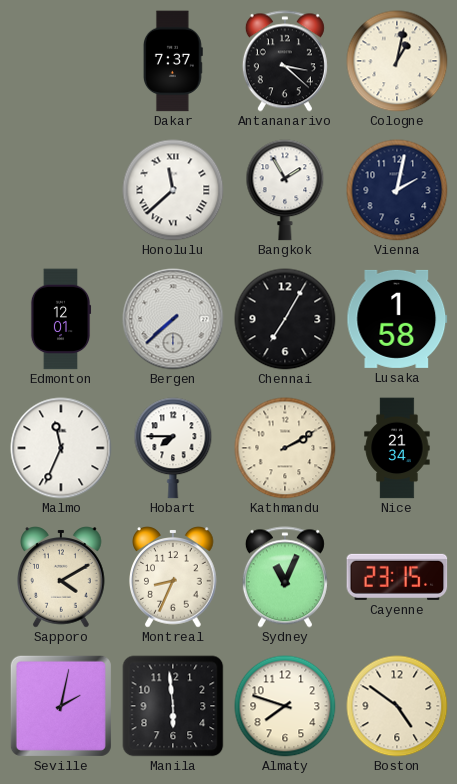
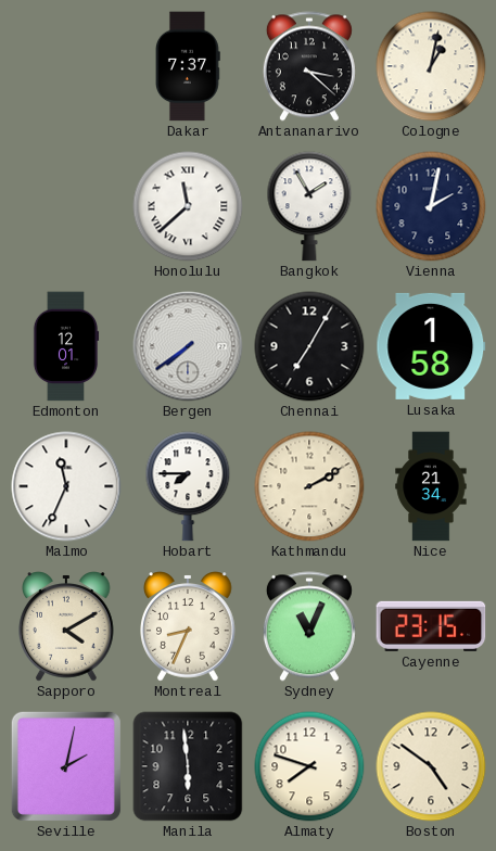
Bergen: 7:38 -> 7:39
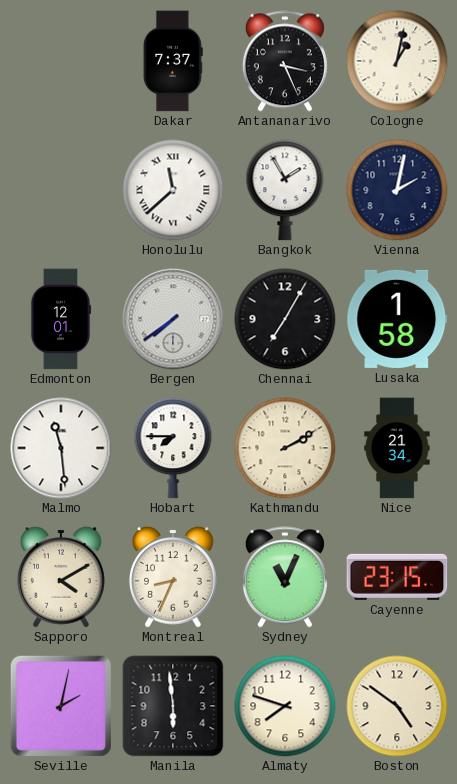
Antananarivo: 3:22 -> 3:26
Malmo: 11:34 -> 11:29
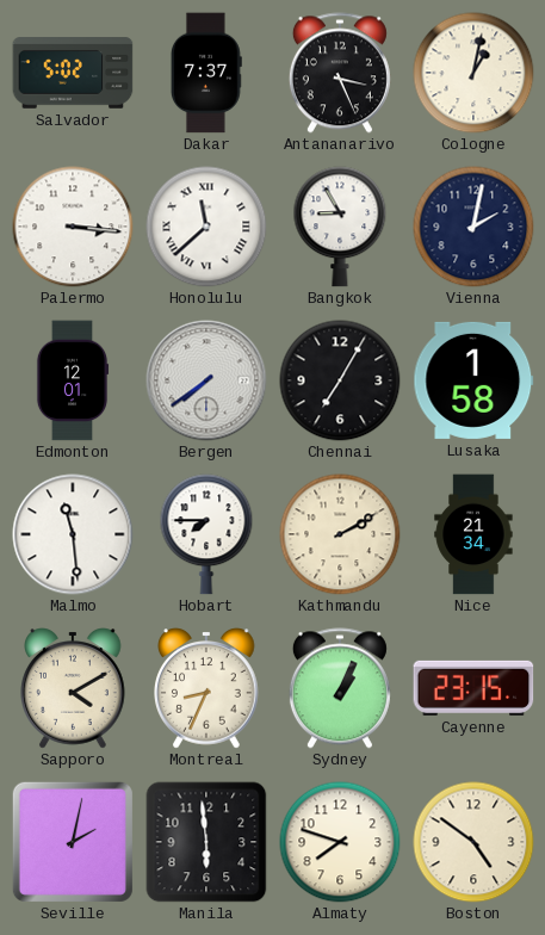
Salvador: none -> 5:02
Palermo: none -> 3:16
Bangkok: 1:55 -> 8:55
Sydney: 11:04 -> 1:04
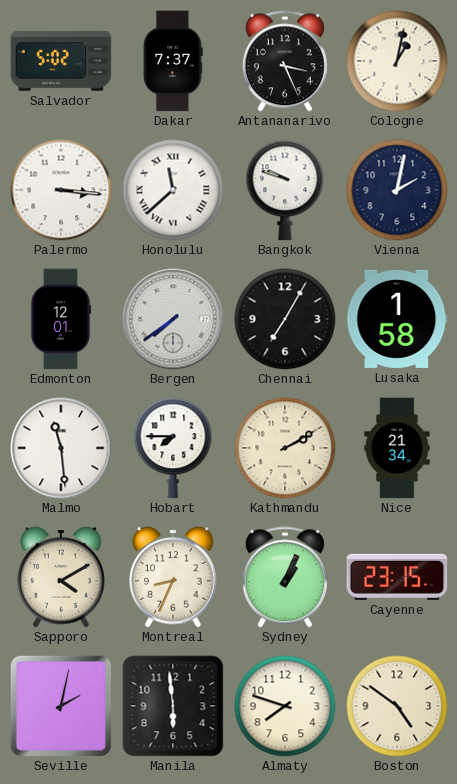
Bangkok: 8:55 -> 9:48
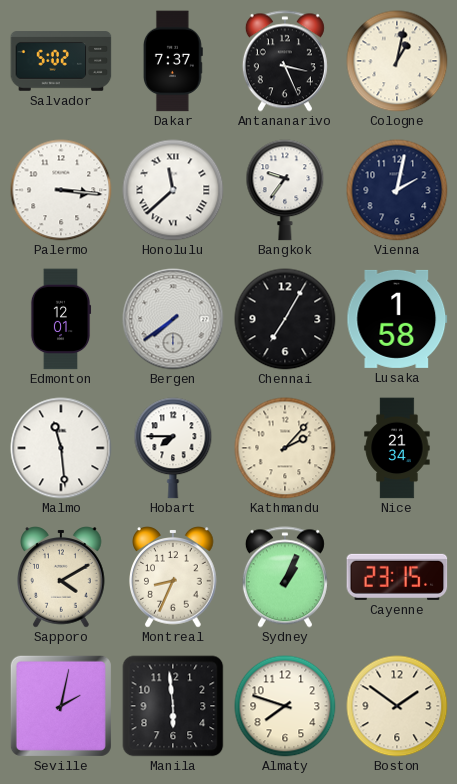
Bangkok: 9:48 -> 9:36
Kathmandu: 2:10 -> 2:07
Boston: 4:51 -> 1:51
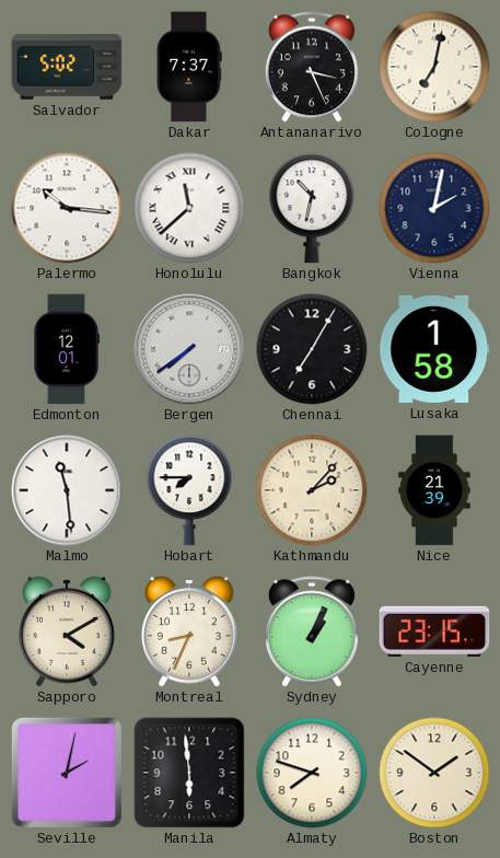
Cologne: 1:02 -> 7:02
Palermo: 3:16 -> 10:16
Bangkok: 9:36 -> 10:32
Nice: 21:34 -> 21:39
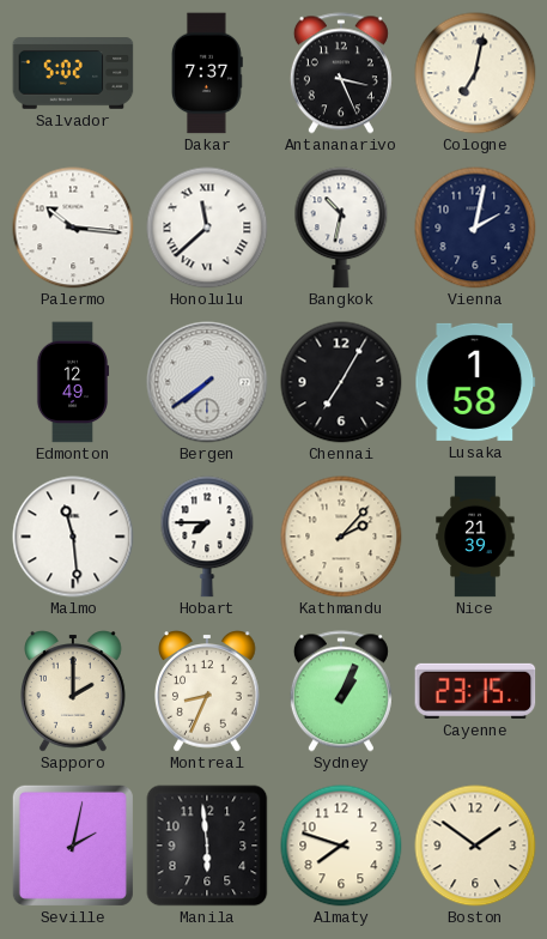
Edmonton: 12:01 -> 12:49
Sapporo: 4:10 -> 2:00
